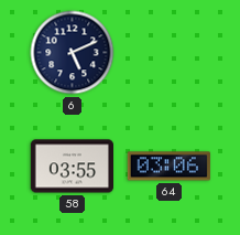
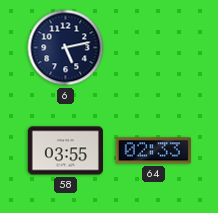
6: 5:11 -> 5:13
64: 03:06 -> 02:33
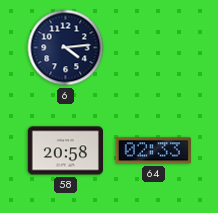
6: 5:13 -> 4:14
58: 03:55 -> 20:58
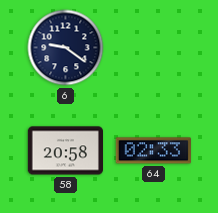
6: 4:14 -> 9:21
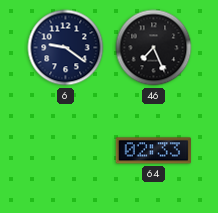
46: none -> 7:26
58: 20:58 -> none
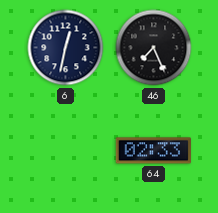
6: 9:21 -> 12:32
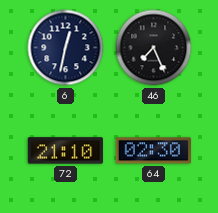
72: none -> 21:10
64: 02:33 -> 02:30
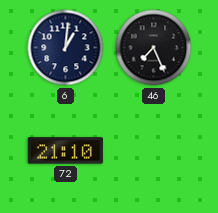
6: 12:32 -> 1:01
64: 02:30 -> none
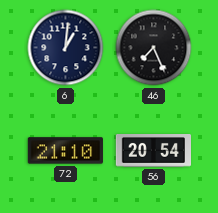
56: none -> 20:54
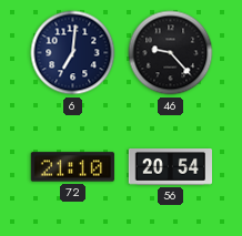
6: 1:01 -> 7:01
46: 7:26 -> 9:23
